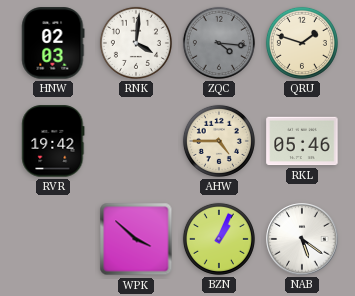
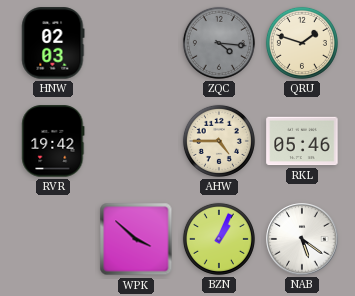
RNK: 4:01 -> none
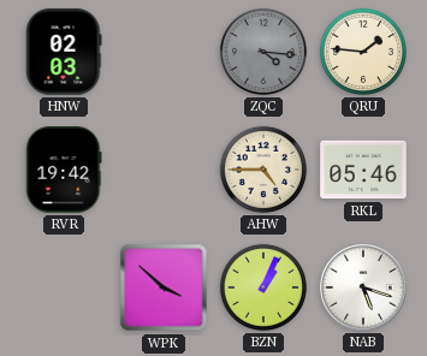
QRU: 1:48 -> 1:46
NAB: 5:21 -> 5:18
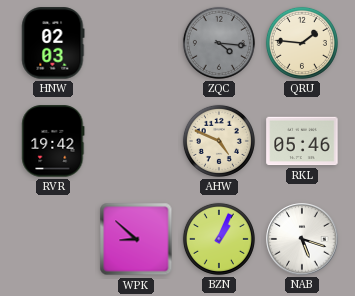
AHW: 4:45 -> 4:49
WPK: 3:52 -> 8:52
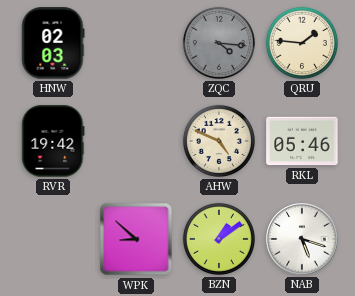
BZN: 1:04 -> 1:09
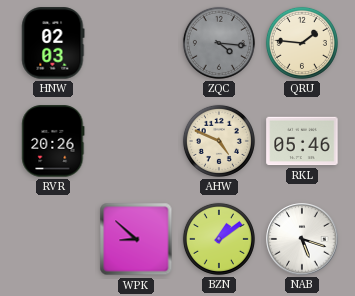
RVR: 19:42 -> 20:26
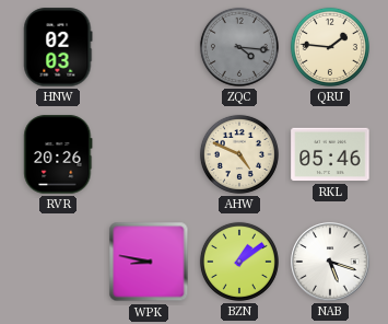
WPK: 8:52 -> 8:47
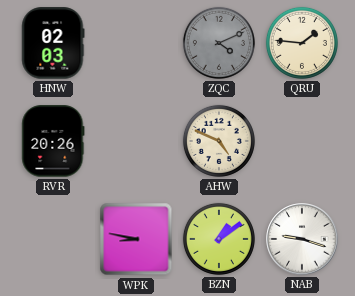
ZQC: 4:16 -> 4:11
RKL: 05:46 -> none
NAB: 5:18 -> 9:18
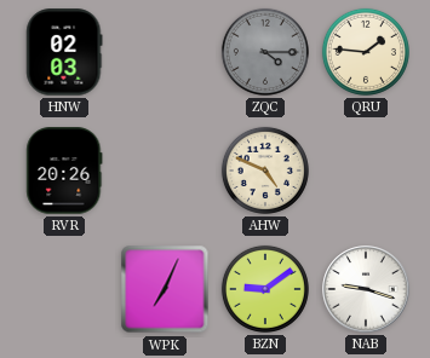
ZQC: 4:11 -> 4:15
WPK: 8:47 -> 7:04
BZN: 1:09 -> 9:09
